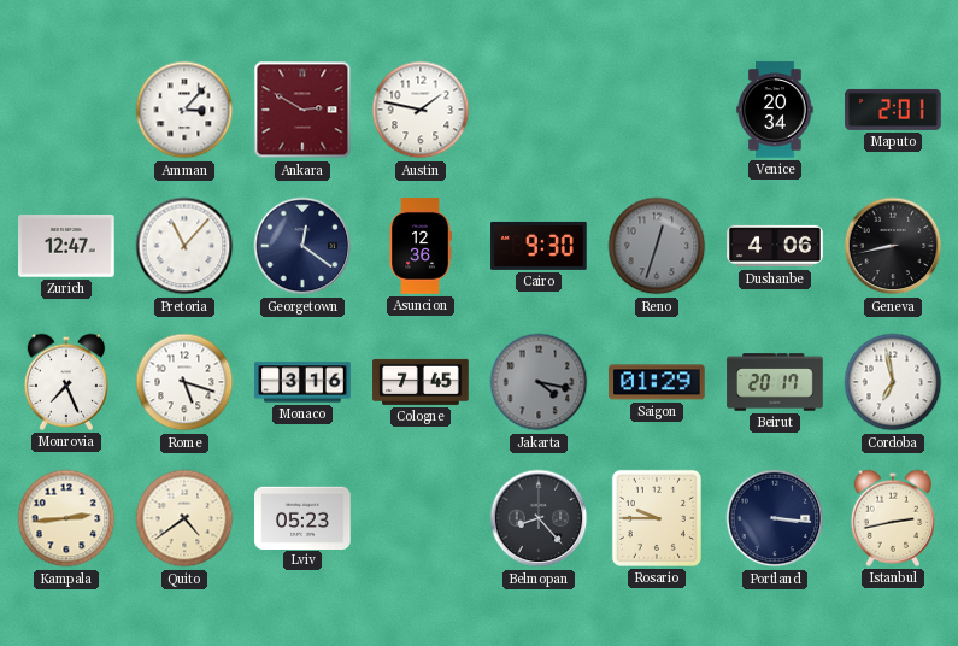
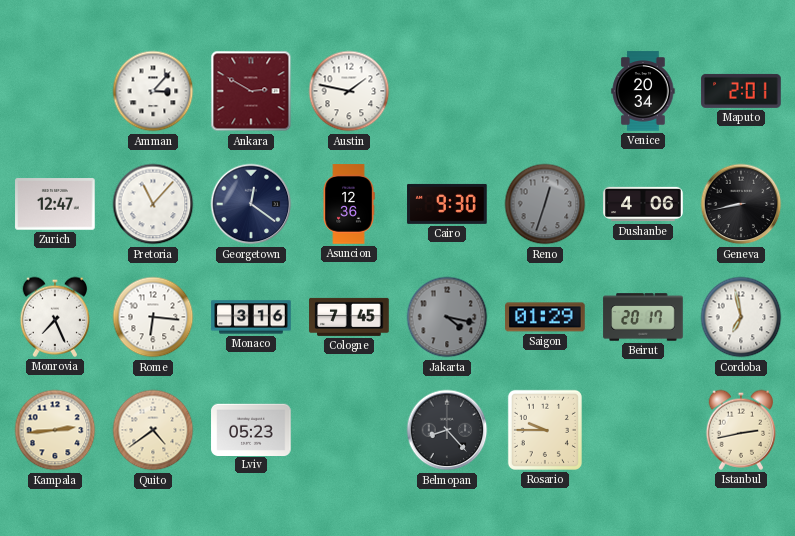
Rome: 5:18 -> 6:16
Portland: 3:16 -> none
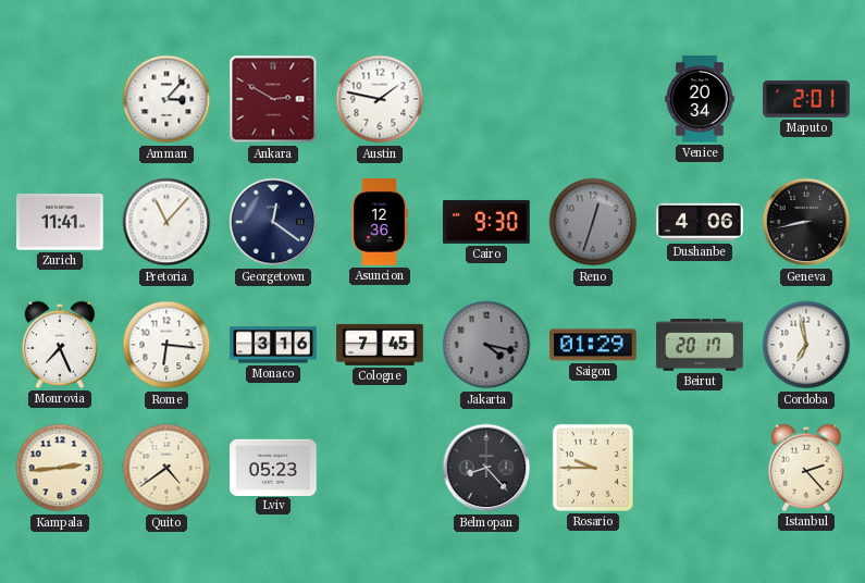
Zurich: 12:47 -> 11:41
Istanbul: 2:43 -> 2:23
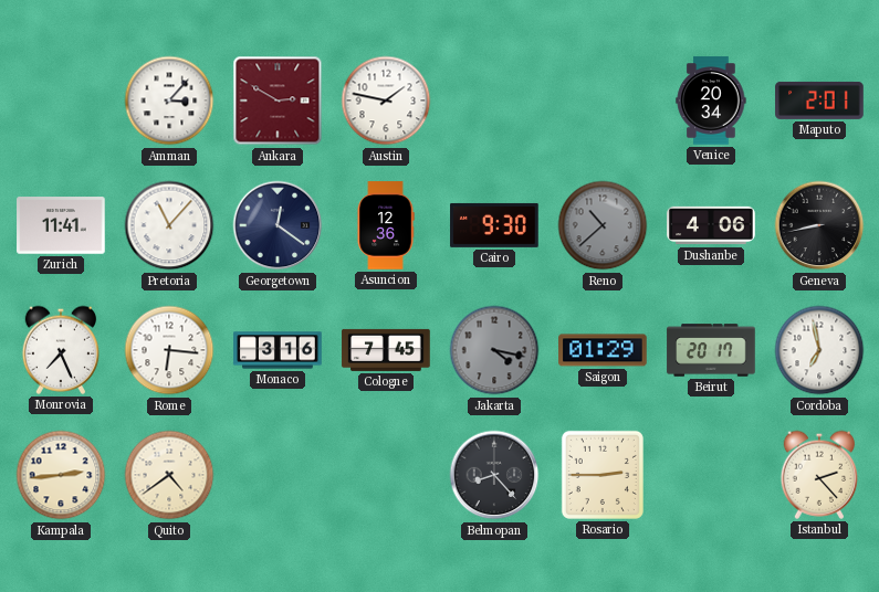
Reno: 12:33 -> 10:38
Lviv: 05:23 -> none
Rosario: 9:45 -> 2:45
